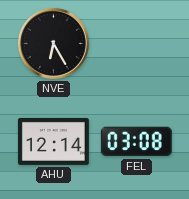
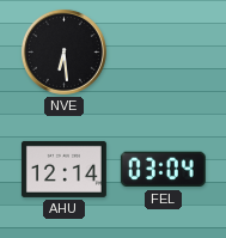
NVE: 6:25 -> 6:29
FEL: 03:08 -> 03:04
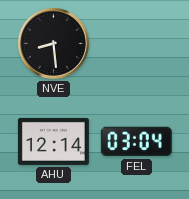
NVE: 6:29 -> 8:29
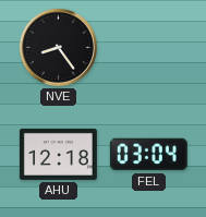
NVE: 8:29 -> 8:24
AHU: 12:14 -> 12:18
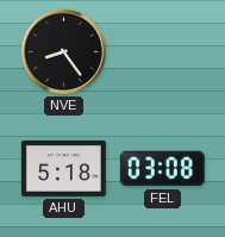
AHU: 12:18 -> 5:18
FEL: 03:04 -> 03:08
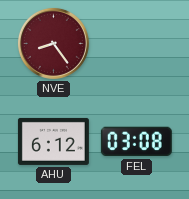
NVE dial: black -> burgundy
AHU: 5:18 -> 6:12
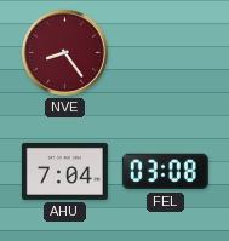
AHU: 6:12 -> 7:04
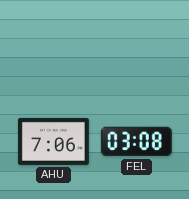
NVE: 8:24 -> none
AHU: 7:04 -> 7:06
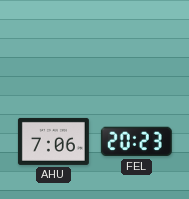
FEL: 03:08 -> 20:23
